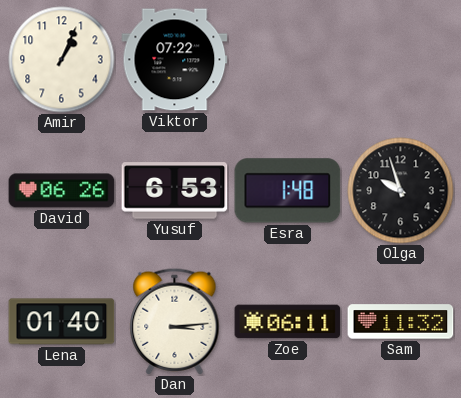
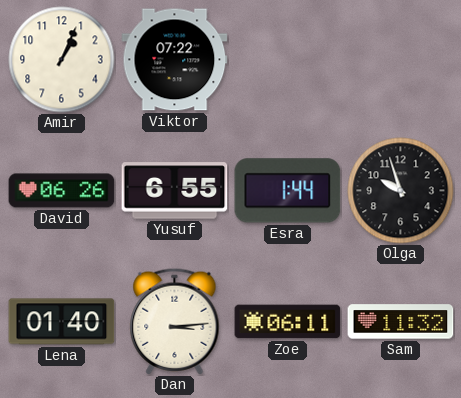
Yusuf: 6:53 -> 6:55
Esra: 1:48 -> 1:44
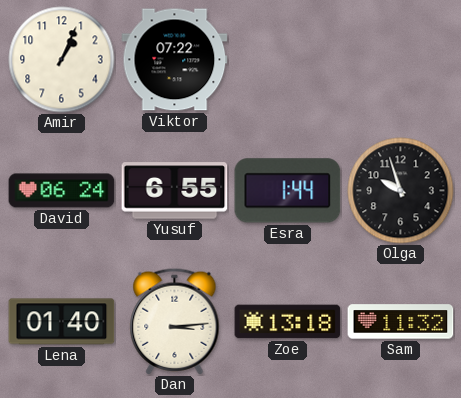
David: 06:26 -> 06:24
Zoe: 06:11 -> 13:18
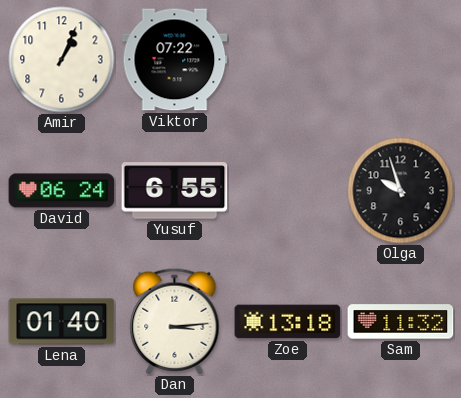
Esra: 1:44 -> none
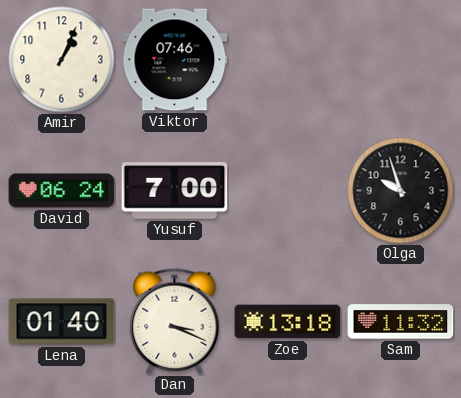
Viktor: 07:22 -> 07:46
Yusuf: 6:55 -> 7:00
Dan: 3:14 -> 3:19
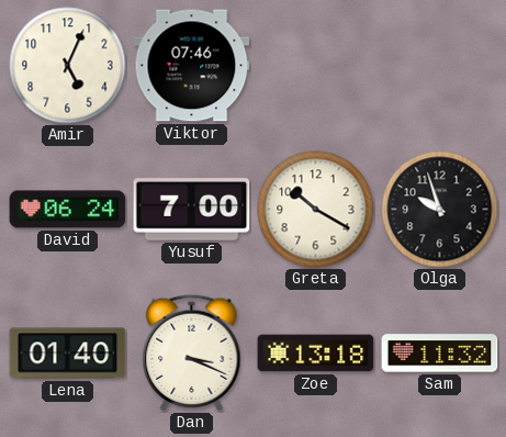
Amir: 1:04 -> 5:04
Greta: none -> 10:20
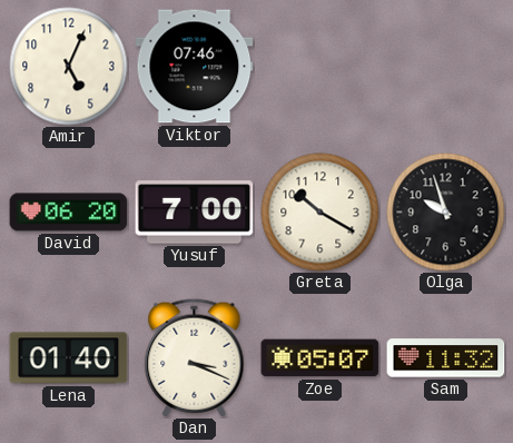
David: 06:24 -> 06:20
Zoe: 13:18 -> 05:07
